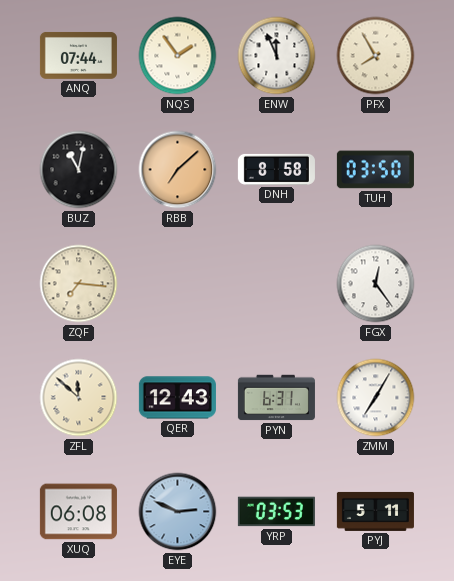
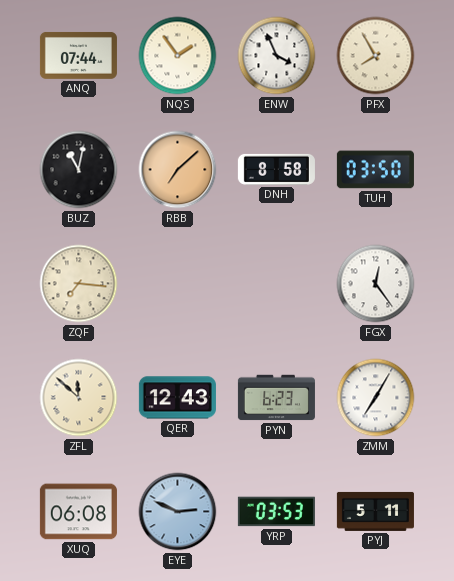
ENW: 11:56 -> 3:56
PYN: 6:31 -> 6:23
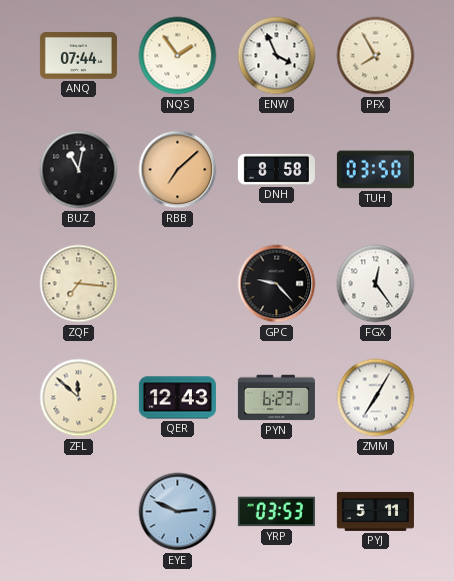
GPC: none -> 9:23
XUQ: 06:08 -> none
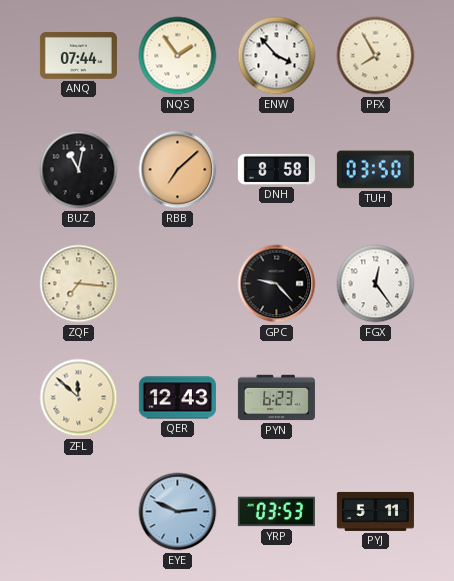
ENW: 3:56 -> 3:53
ZMM: 7:05 -> none
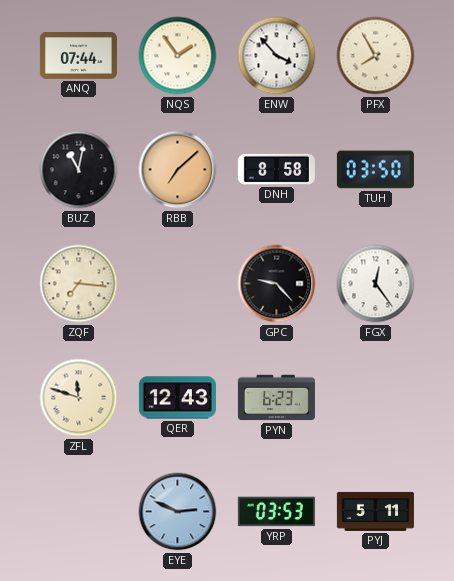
ZFL: 11:52 -> 11:48
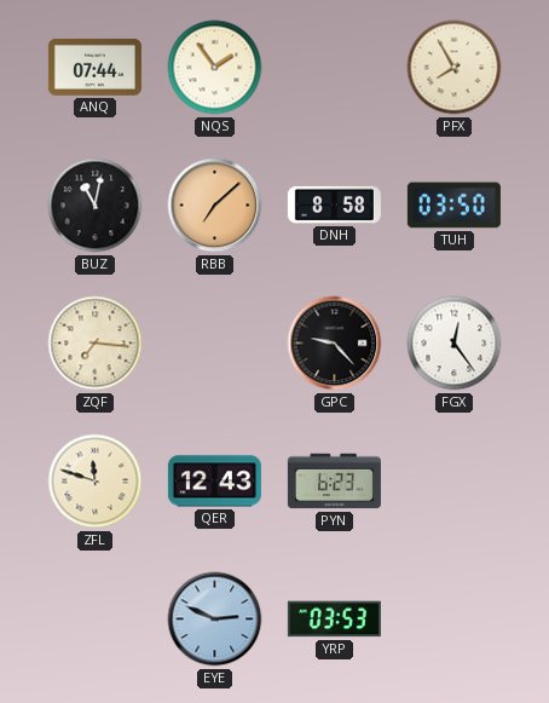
ENW: 3:53 -> none
PYJ: 5:11 -> none
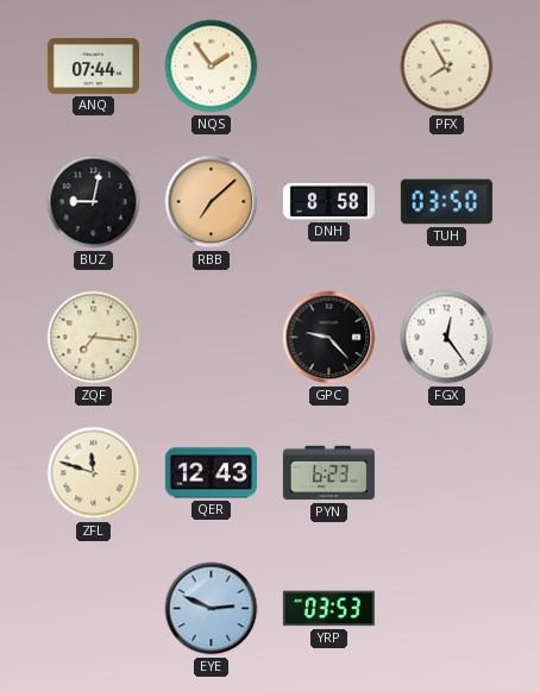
BUZ: 11:02 -> 9:02
